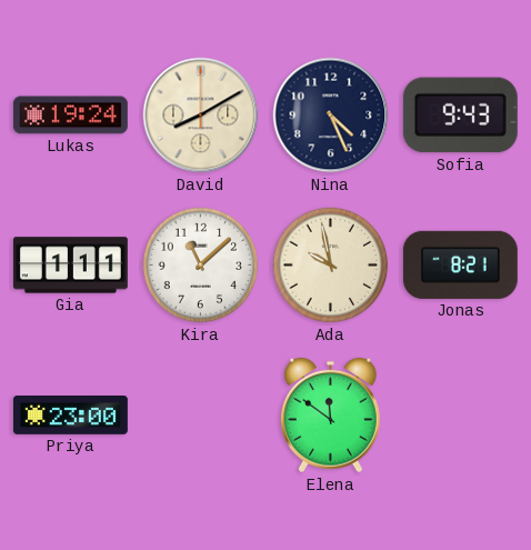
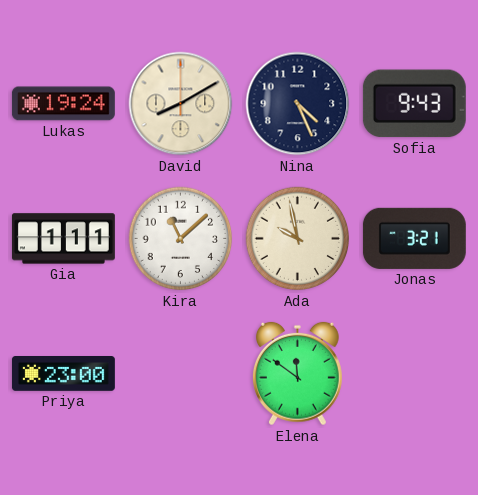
Jonas: 8:21 -> 3:21
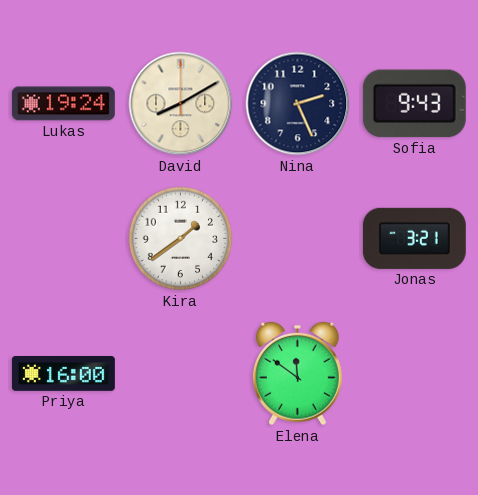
Nina: 4:26 -> 2:26
Gia: 1:11 -> none
Kira: 11:08 -> 1:39
Ada: 9:58 -> none
Priya: 23:00 -> 16:00
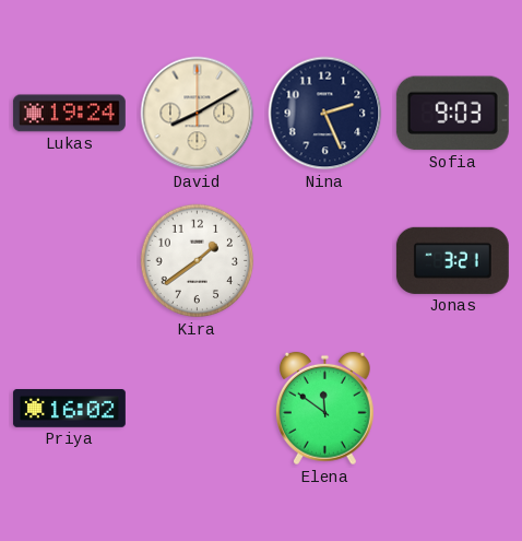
Sofia: 9:43 -> 9:03
Priya: 16:00 -> 16:02
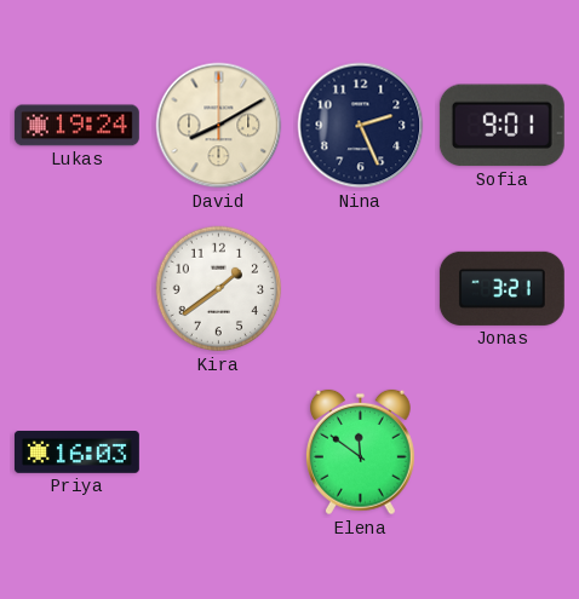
Sofia: 9:03 -> 9:01
Priya: 16:02 -> 16:03
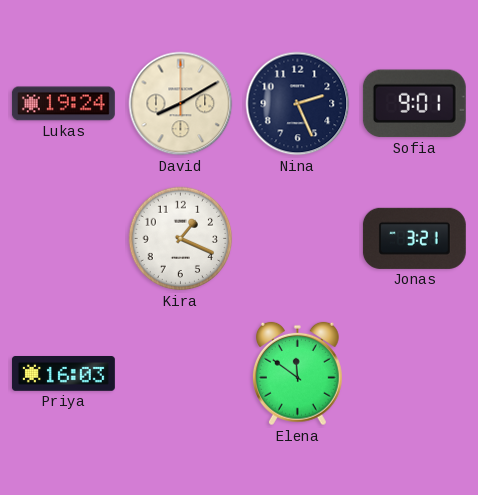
Kira: 1:39 -> 1:19
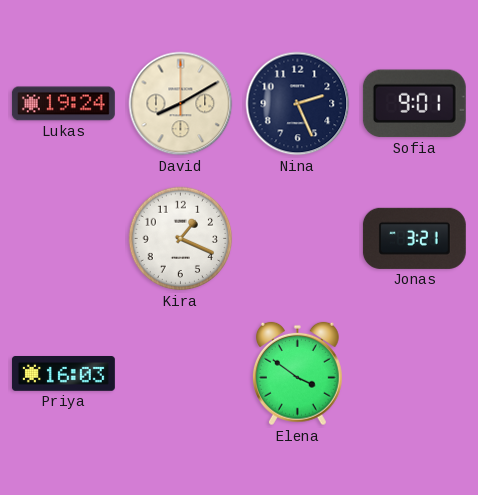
Elena: 11:51 -> 3:51
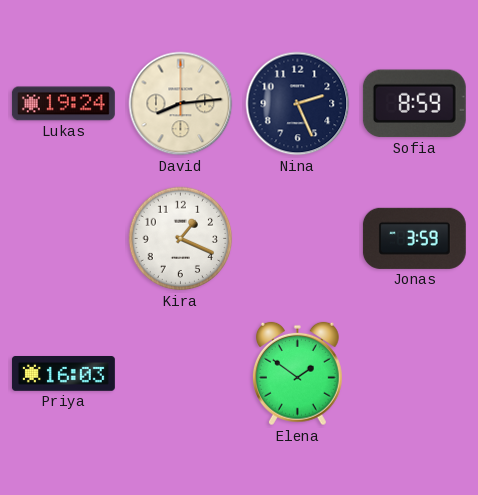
David: 8:10 -> 8:14
Sofia: 9:01 -> 8:59
Jonas: 3:21 -> 3:59
Elena: 3:51 -> 1:51
